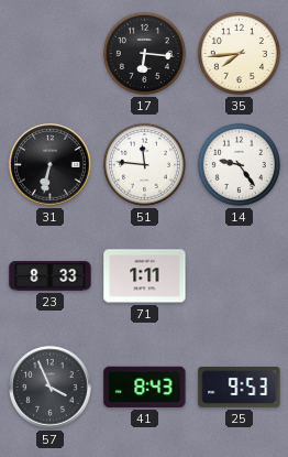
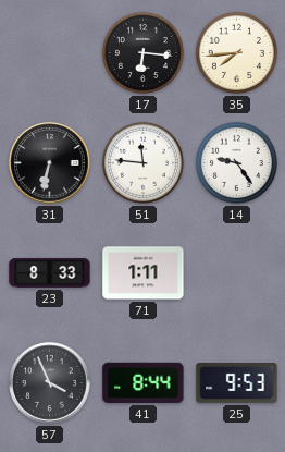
41: 8:43 -> 8:44
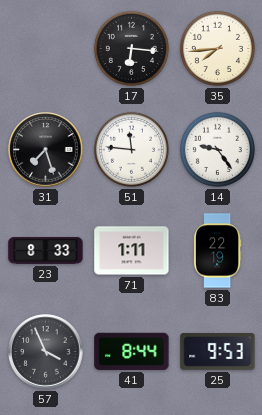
31: 6:32 -> 7:27
83: none -> 22:19
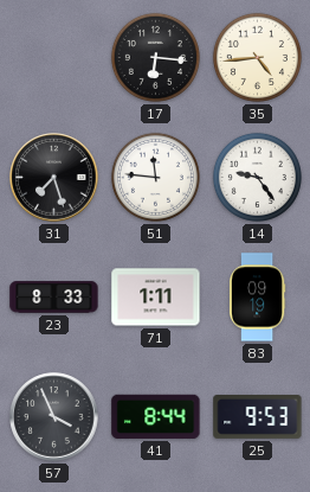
35: 7:44 -> 4:44
83: 22:19 -> 09:19
